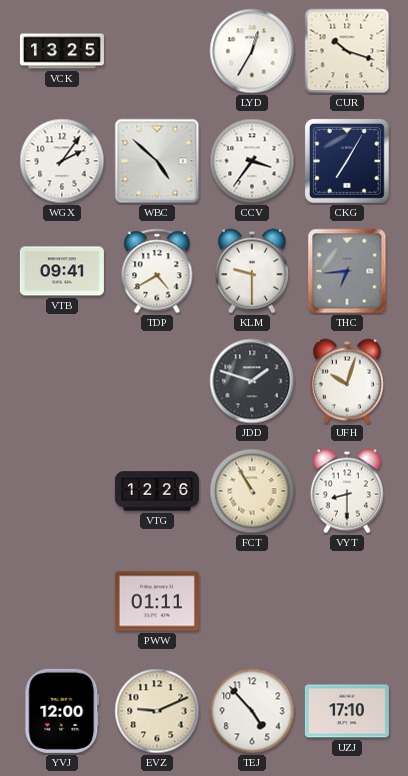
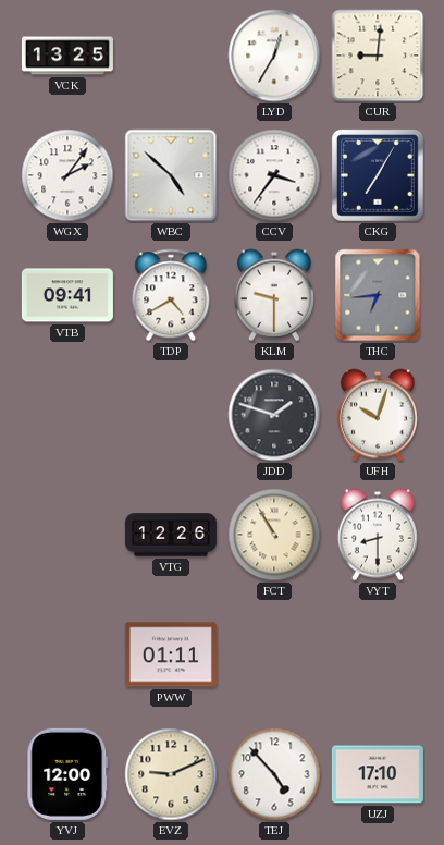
CUR: 10:18 -> 9:01
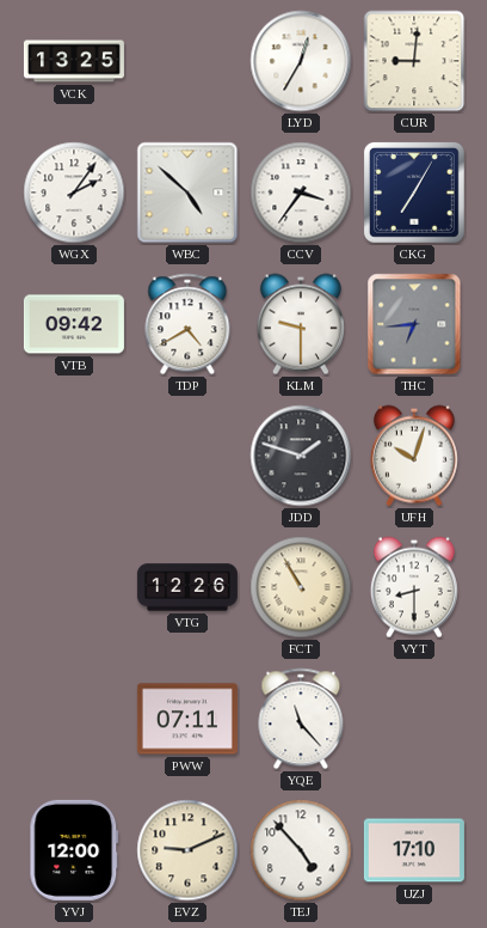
VTB: 09:41 -> 09:42
PWW: 01:11 -> 07:11
YQE: none -> 11:23
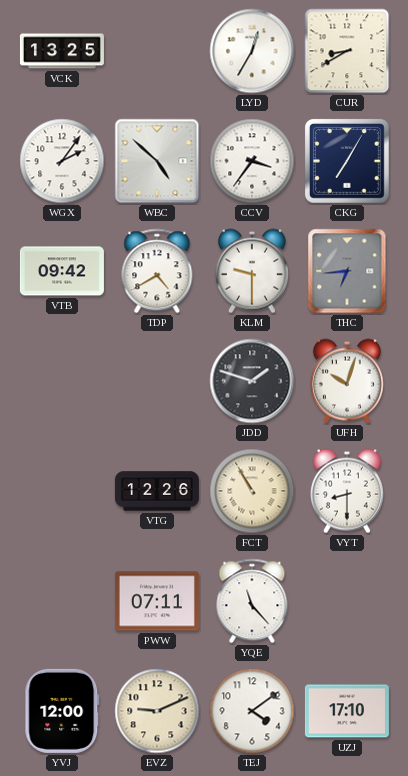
CUR: 9:01 -> 8:40
TEJ: 4:53 -> 4:09
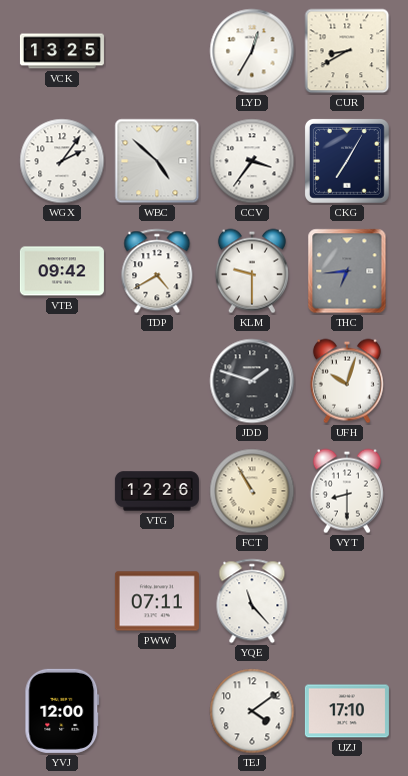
EVZ: 9:11 -> none
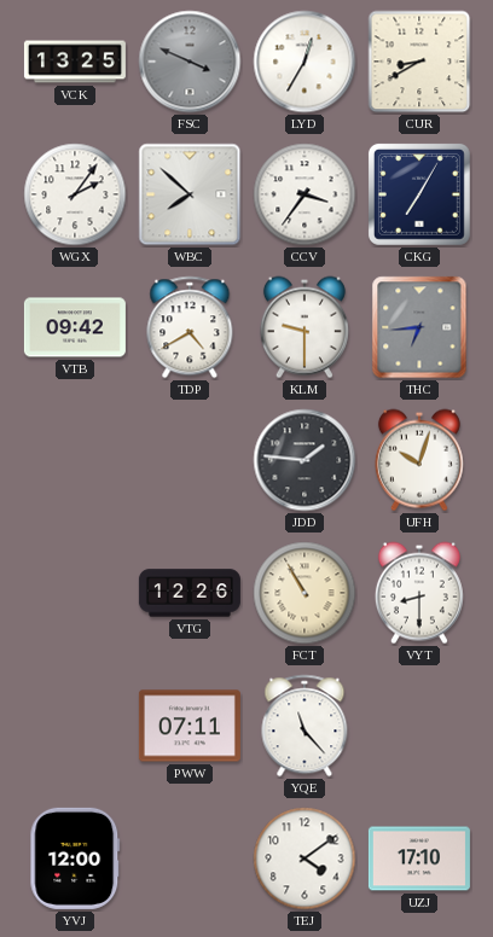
FSC: none -> 3:49
WBC: 4:52 -> 7:52
JDD: 1:48 -> 1:46
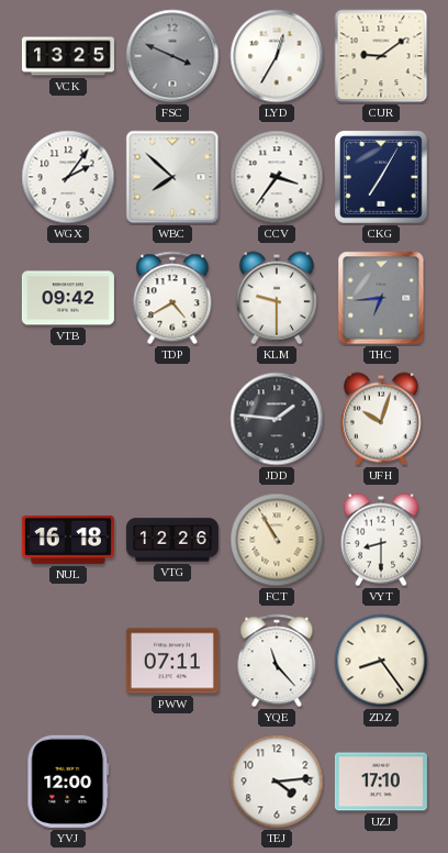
CUR: 8:40 -> 9:09
NUL: none -> 16:18
ZDZ: none -> 8:24
TEJ: 4:09 -> 4:14
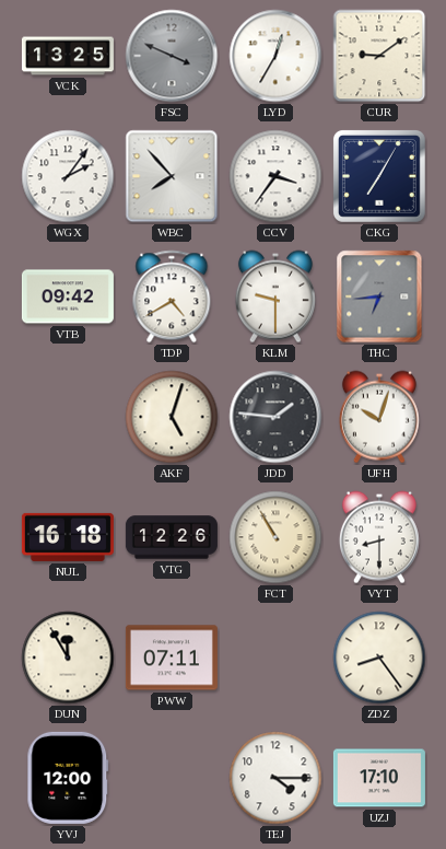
WBC: 7:52 -> 7:53
AKF: none -> 5:03
DUN: none -> 11:55
YQE: 11:23 -> none
TEJ: 4:14 -> 4:15
